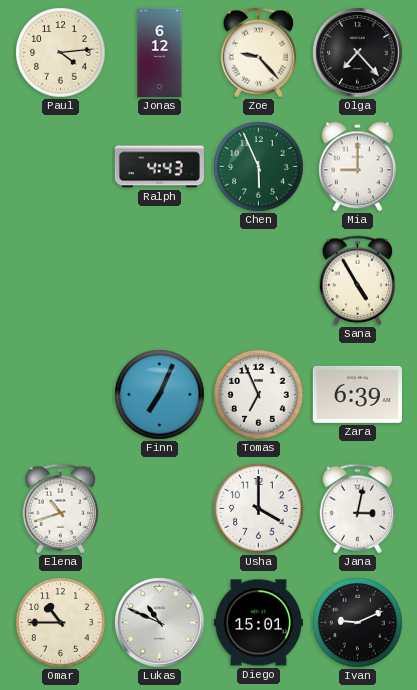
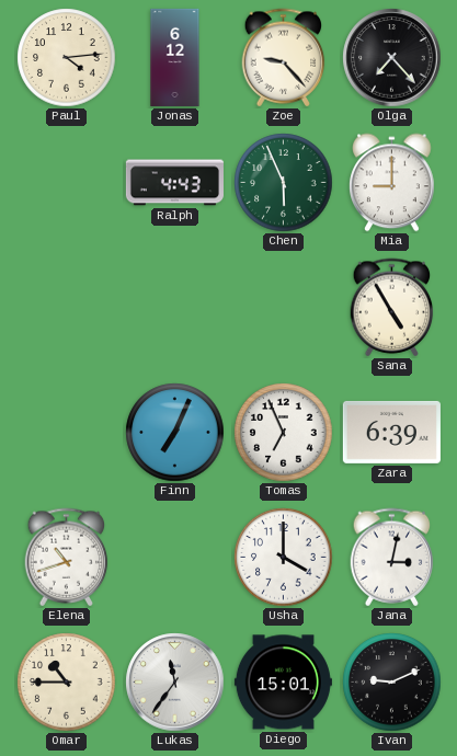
Lukas: 10:49 -> 11:36
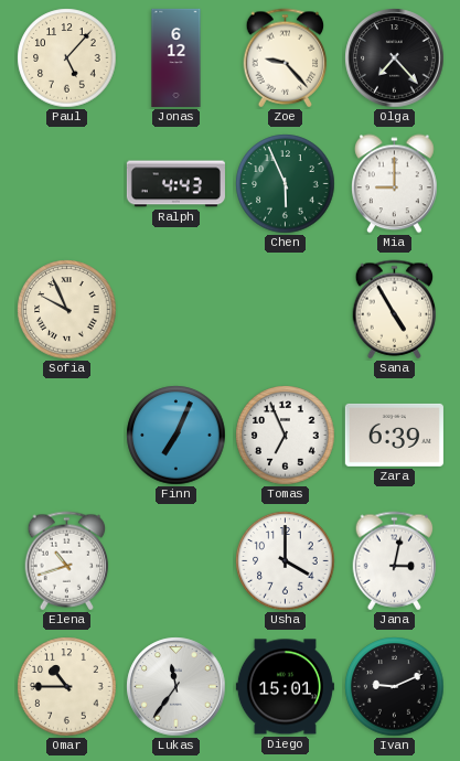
Paul: 4:14 -> 5:07
Sofia: none -> 9:56
